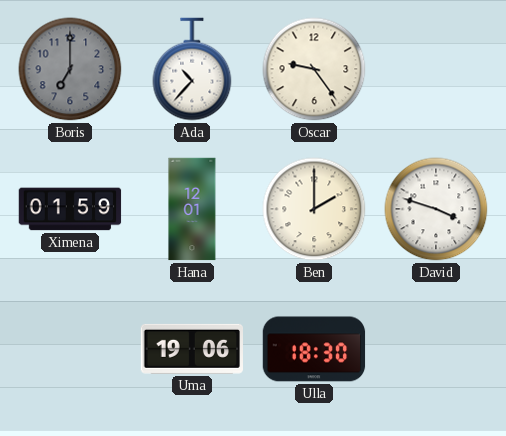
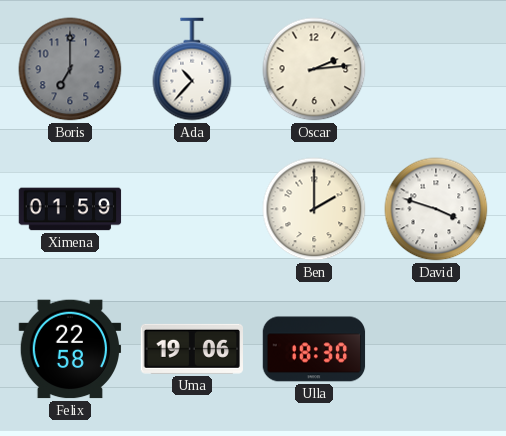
Oscar: 9:24 -> 2:14
Hana: 12:01 -> none
Felix: none -> 22:58
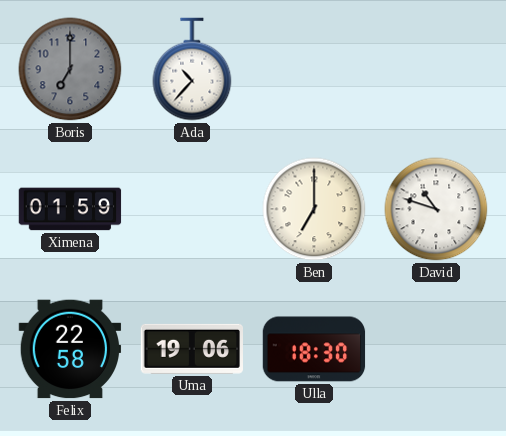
Oscar: 2:14 -> none
Ben: 2:00 -> 7:00
David: 3:48 -> 10:48
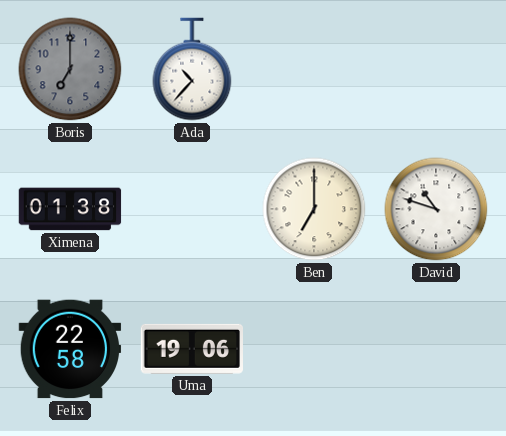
Ximena: 01:59 -> 01:38
Ulla: 18:30 -> none
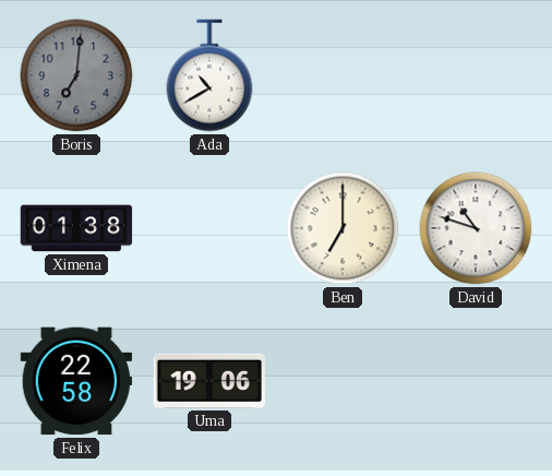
Boris: 7:00 -> 7:01
Ada: 10:37 -> 10:40
